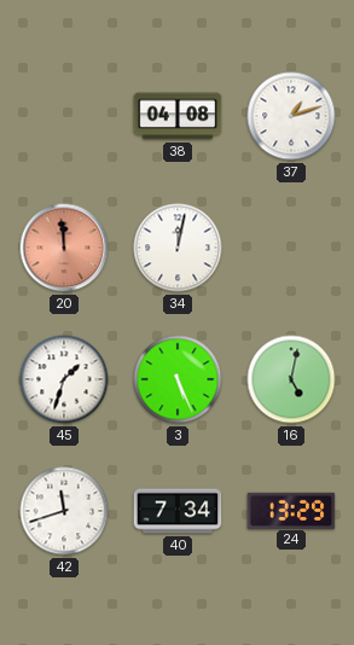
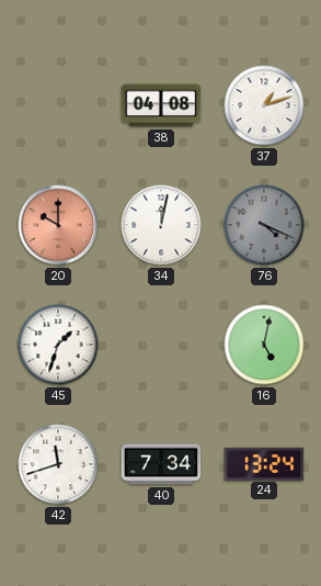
20: 11:59 -> 10:00
76: none -> 4:19
3: 5:26 -> none
24: 13:29 -> 13:24
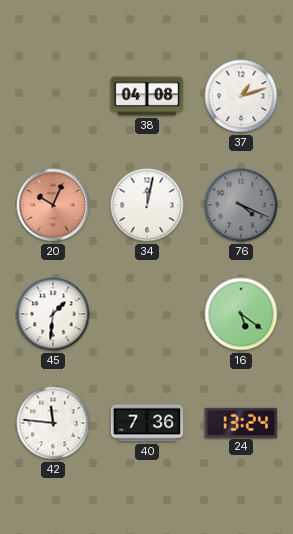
20: 10:00 -> 10:04
45: 1:33 -> 1:31
16: 5:02 -> 5:21
42: 11:42 -> 11:46
40: 7:34 -> 7:36
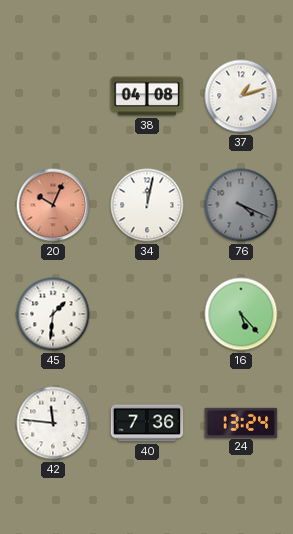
16: 5:21 -> 5:23
